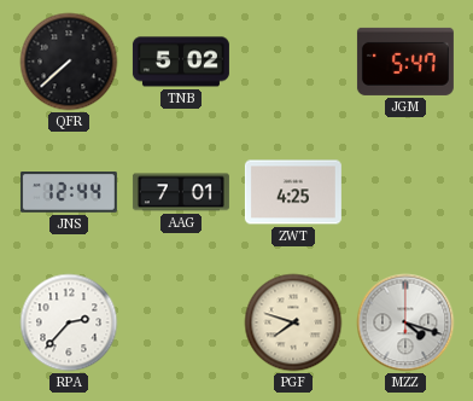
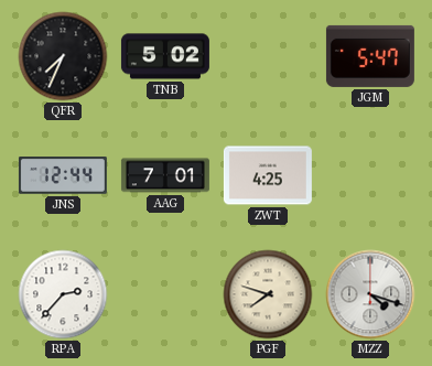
QFR: 7:38 -> 7:34
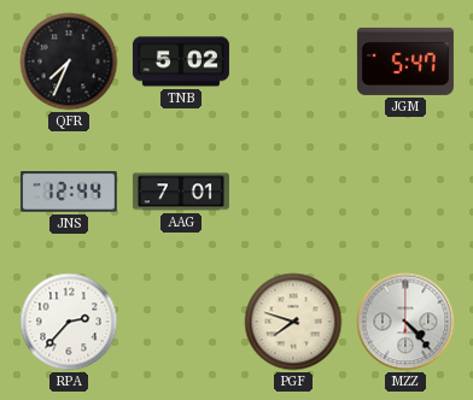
ZWT: 4:25 -> none
MZZ: 4:18 -> 4:23
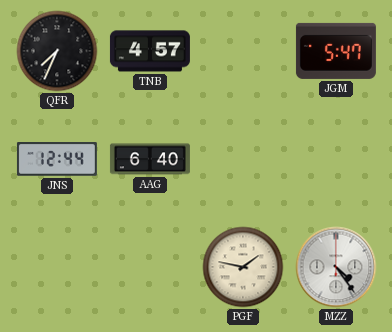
TNB: 5:02 -> 4:57
AAG: 7:01 -> 6:40
RPA: 2:37 -> none
PGF: 7:48 -> 1:47
MZZ: 4:23 -> 4:24
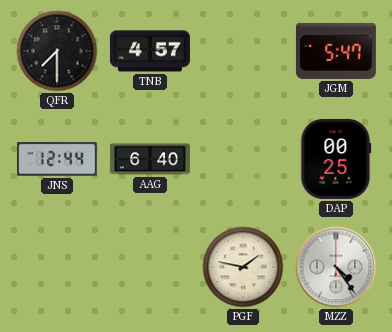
QFR: 7:34 -> 7:30
DAP: none -> 00:25
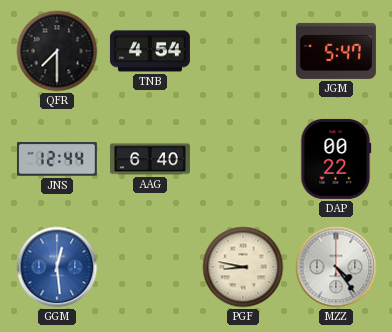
TNB: 4:57 -> 4:54
DAP: 00:25 -> 00:22
GGM: none -> 12:29
PGF: 1:47 -> 8:47
